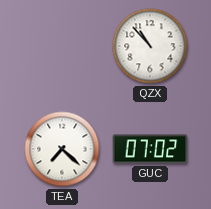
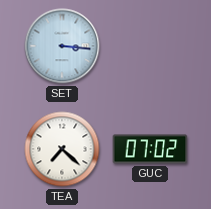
SET: none -> 3:16
QZX: 10:53 -> none
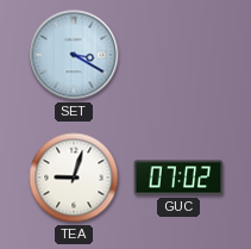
SET: 3:16 -> 3:20
TEA: 7:22 -> 9:03
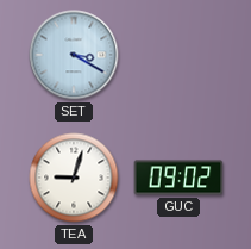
GUC: 07:02 -> 09:02
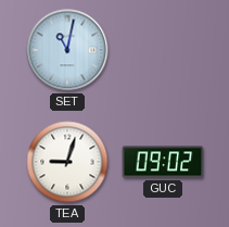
SET: 3:20 -> 11:02
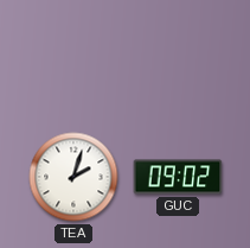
SET: 11:02 -> none
TEA: 9:03 -> 2:03
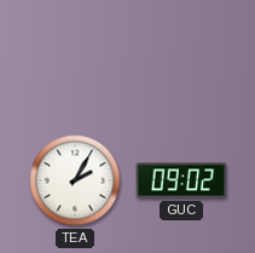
TEA: 2:03 -> 2:05
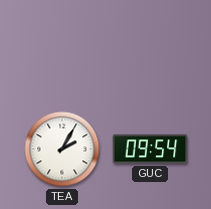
GUC: 09:02 -> 09:54
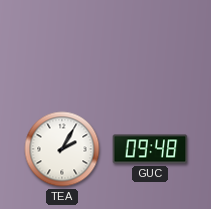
GUC: 09:54 -> 09:48
